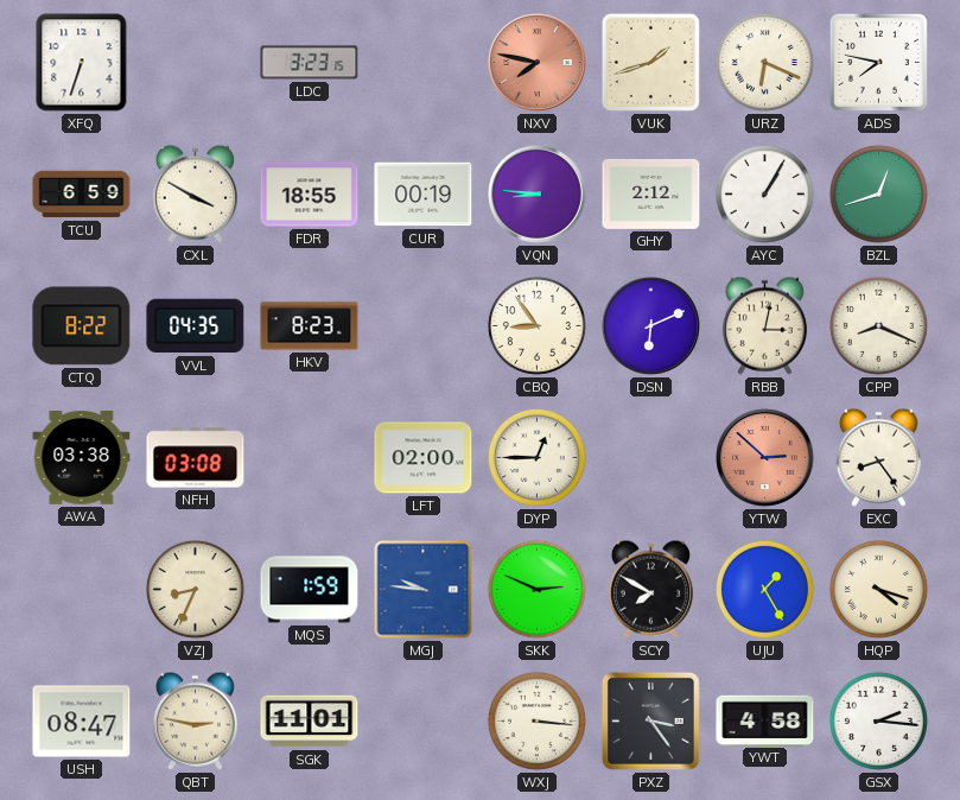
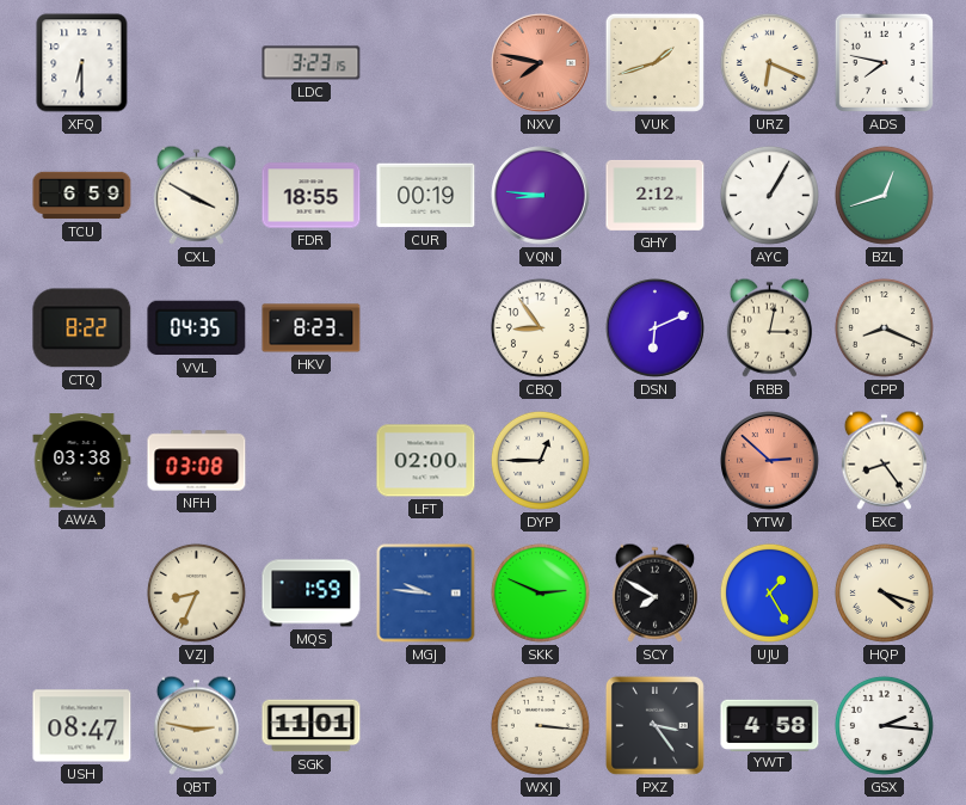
XFQ: 6:33 -> 6:30
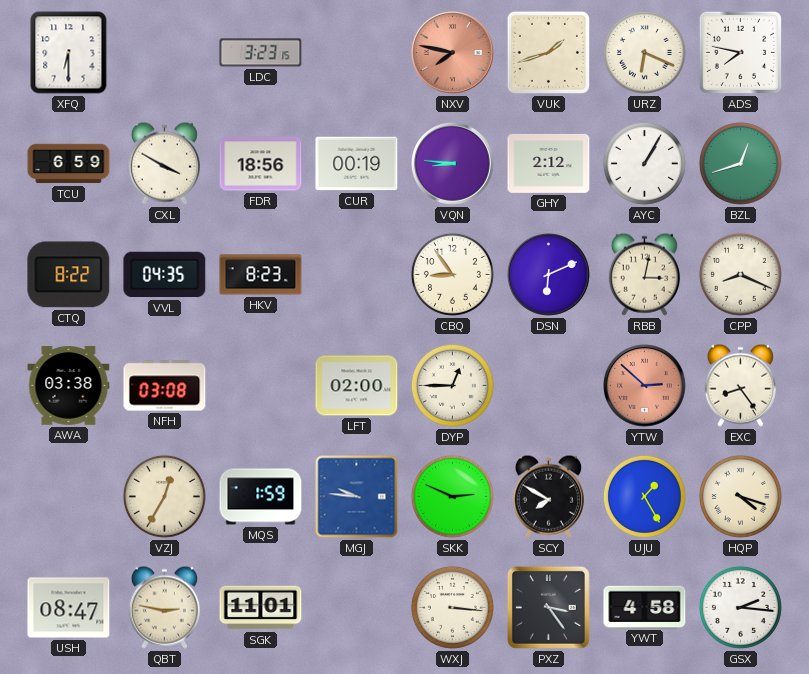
FDR: 18:55 -> 18:56
VZJ: 8:34 -> 12:35
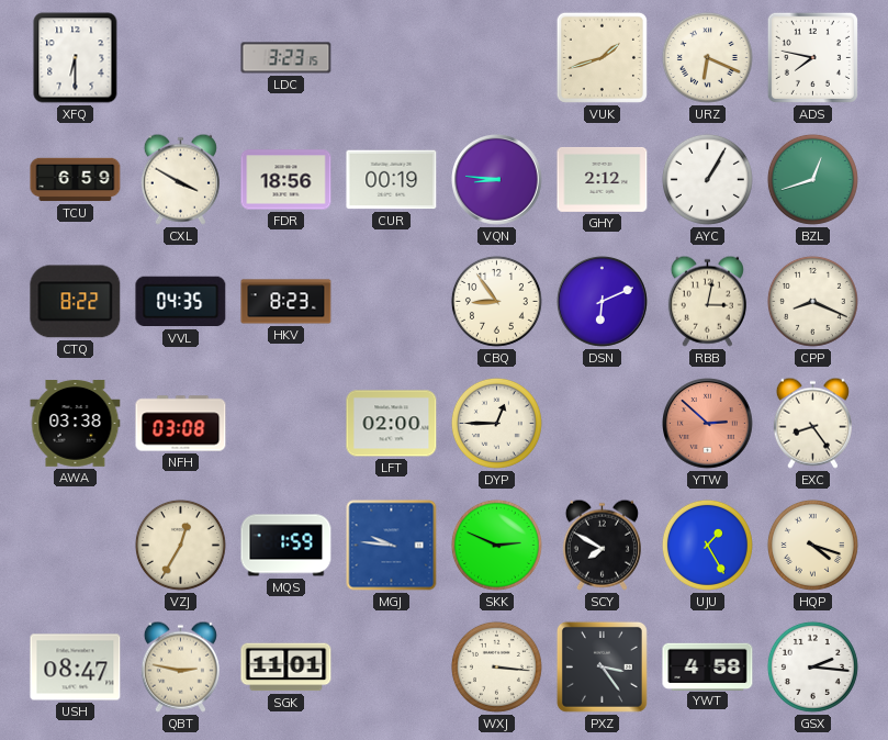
NXV: 7:47 -> none
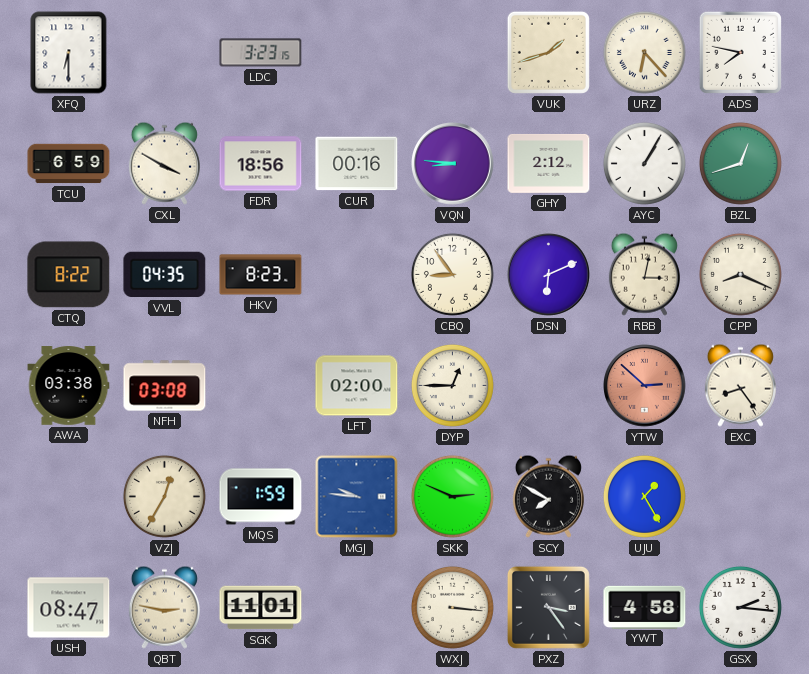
URZ: 6:19 -> 6:23
CUR: 00:19 -> 00:16
HQP: 4:18 -> none
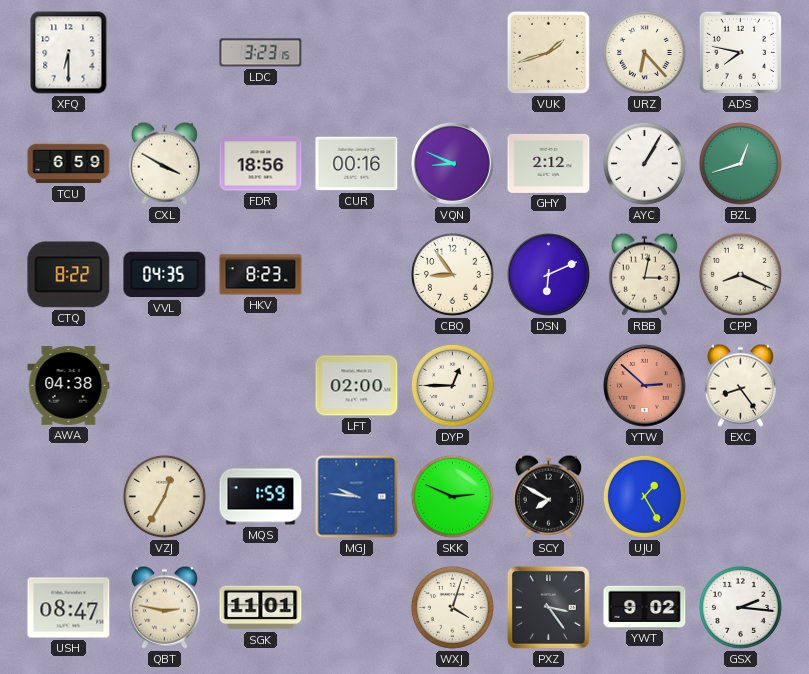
VQN: 8:46 -> 8:49
AWA: 03:38 -> 04:38
NFH: 03:08 -> none
WXJ: 3:16 -> 4:03
YWT: 4:58 -> 9:02
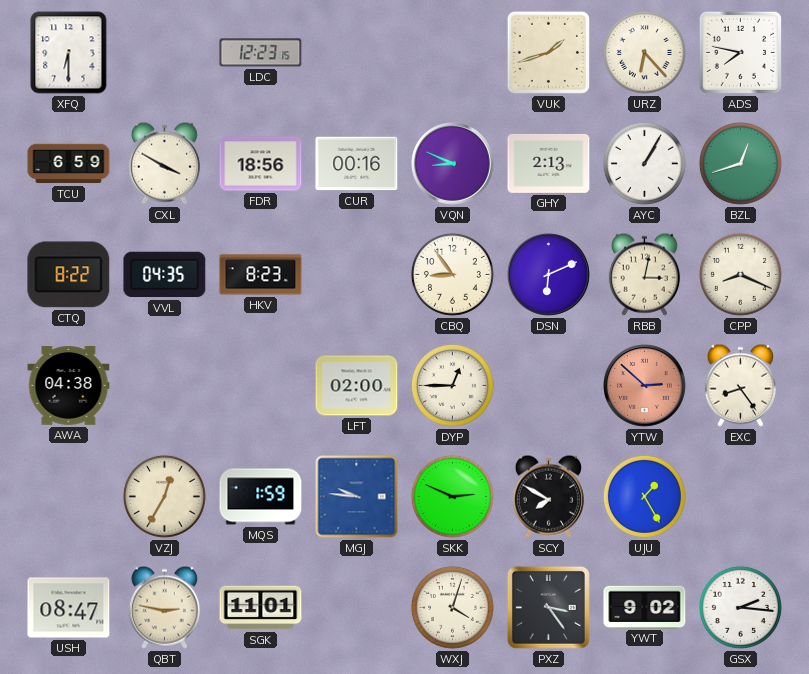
LDC: 3:23 -> 12:23
GHY: 2:12 -> 2:13
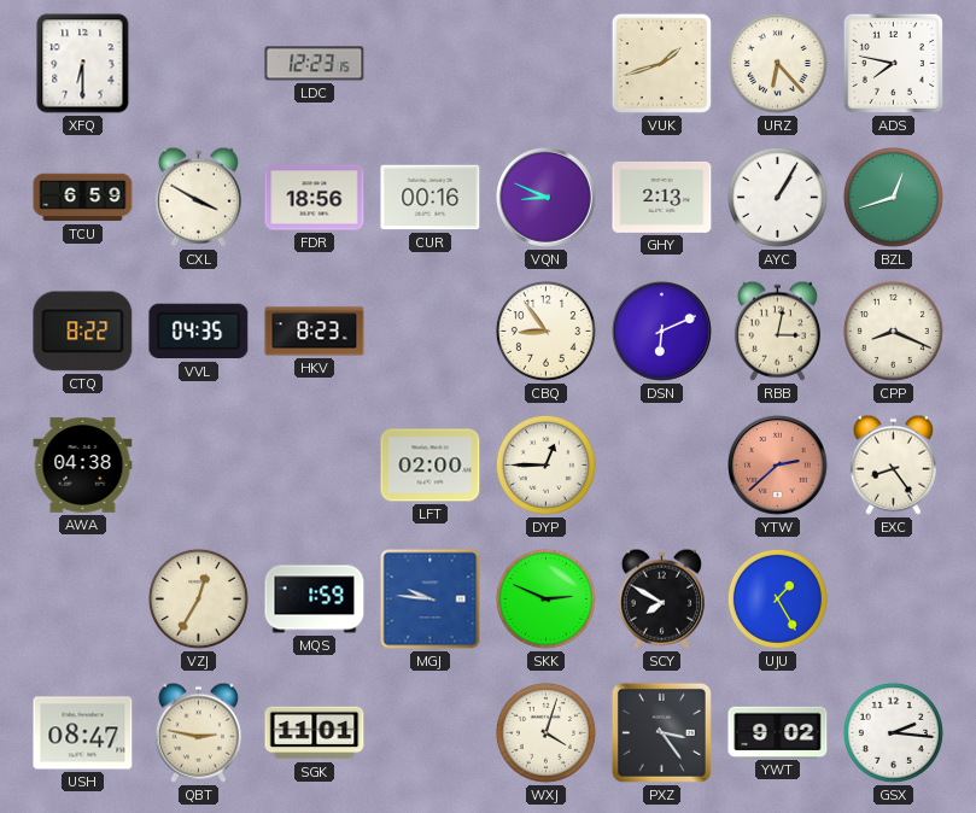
YTW: 2:52 -> 2:38
